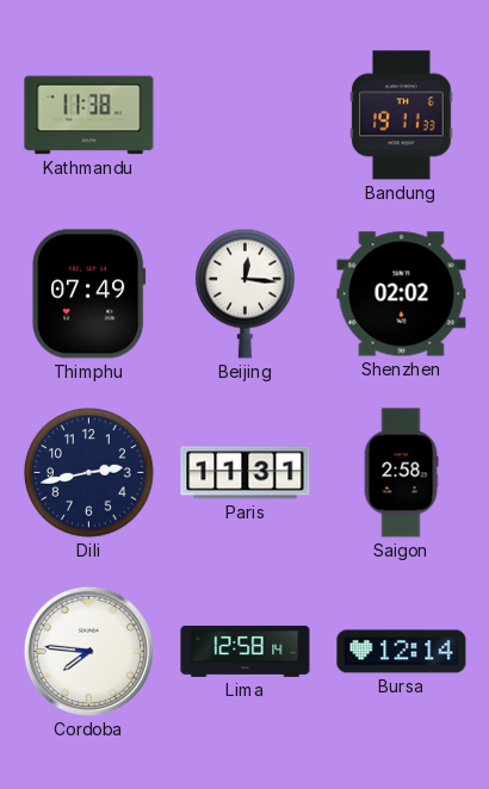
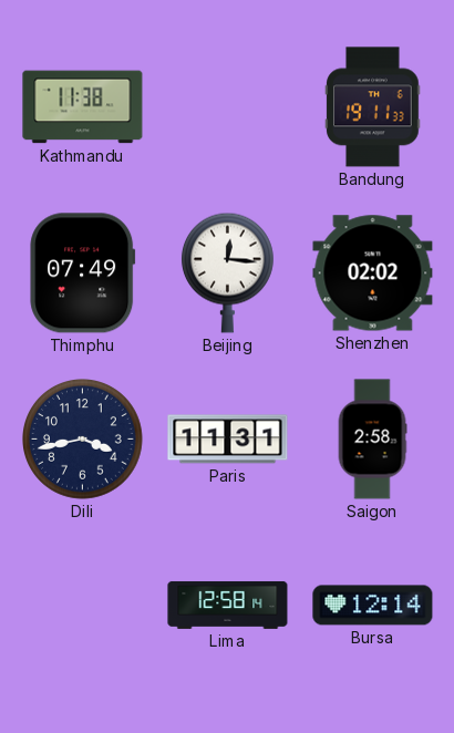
Dili: 2:43 -> 3:43
Cordoba: 7:46 -> none
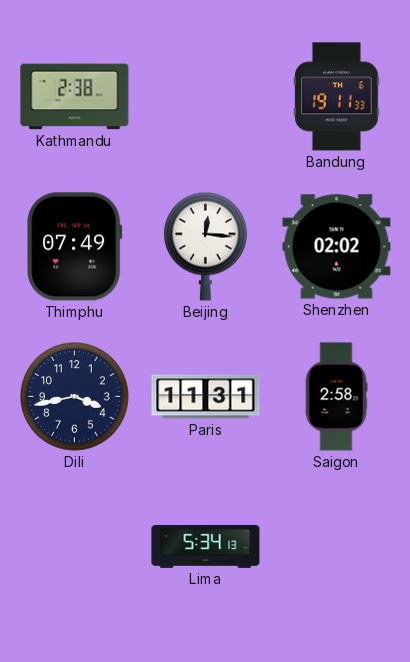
Kathmandu: 11:38 -> 2:38
Lima: 12:58 -> 5:34
Bursa: 12:14 -> none
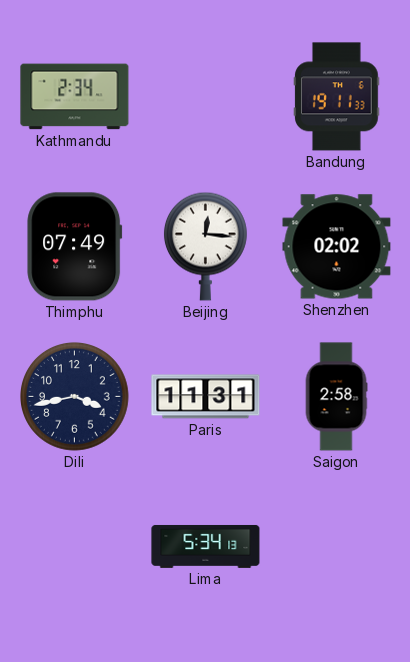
Kathmandu: 2:38 -> 2:34
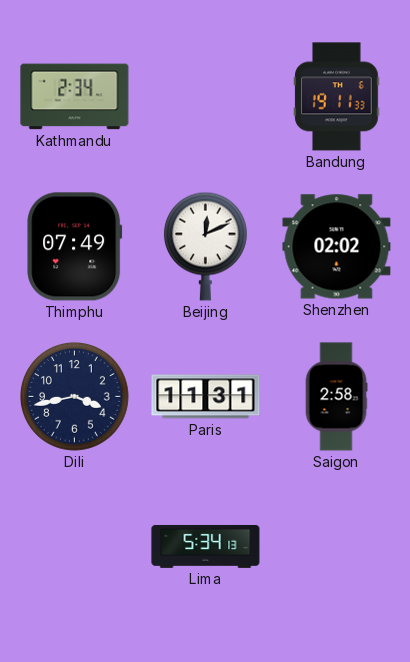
Beijing: 12:16 -> 12:11
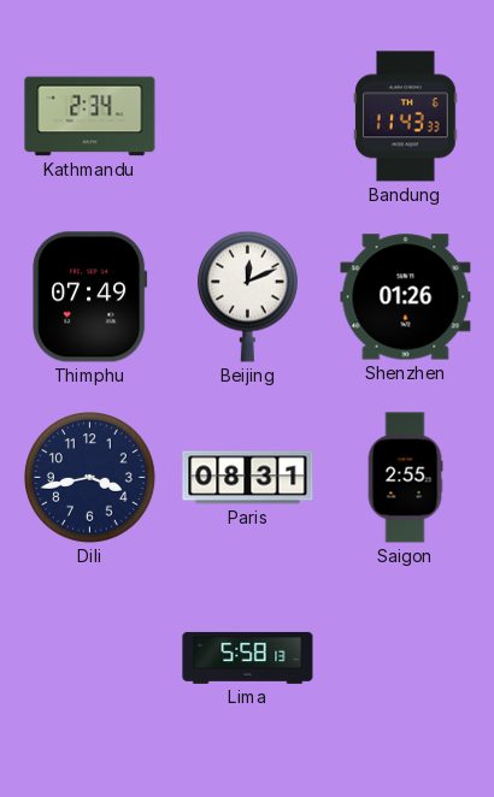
Bandung: 19:11 -> 11:43
Shenzhen: 02:02 -> 01:26
Paris: 11:31 -> 08:31
Saigon: 2:58 -> 2:55
Lima: 5:34 -> 5:58
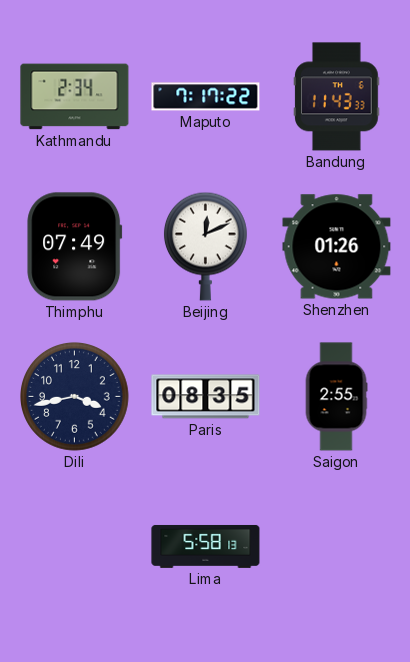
Maputo: none -> 7:17
Paris: 08:31 -> 08:35
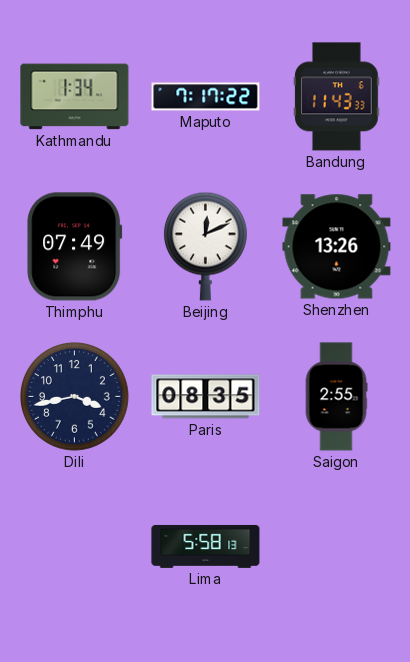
Kathmandu: 2:34 -> 1:34
Shenzhen: 01:26 -> 13:26
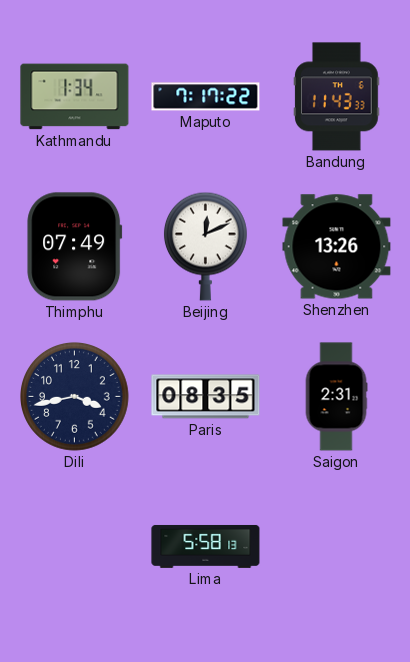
Saigon: 2:55 -> 2:31
